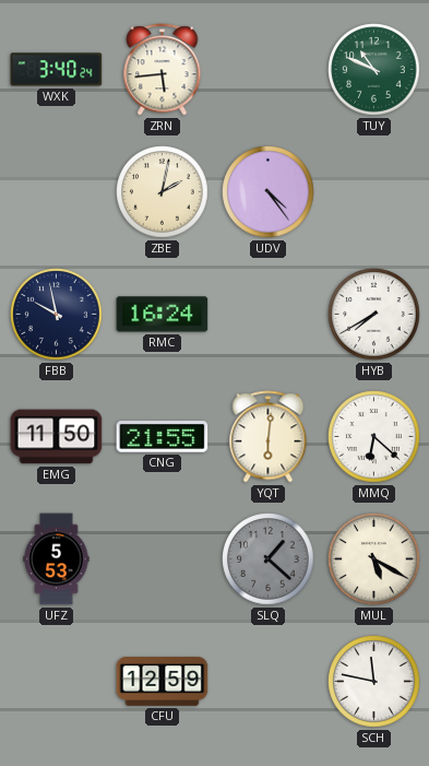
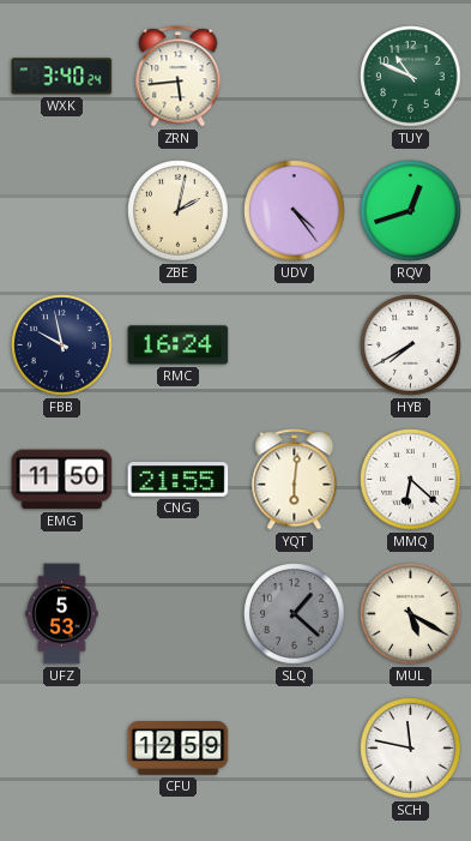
RQV: none -> 12:42
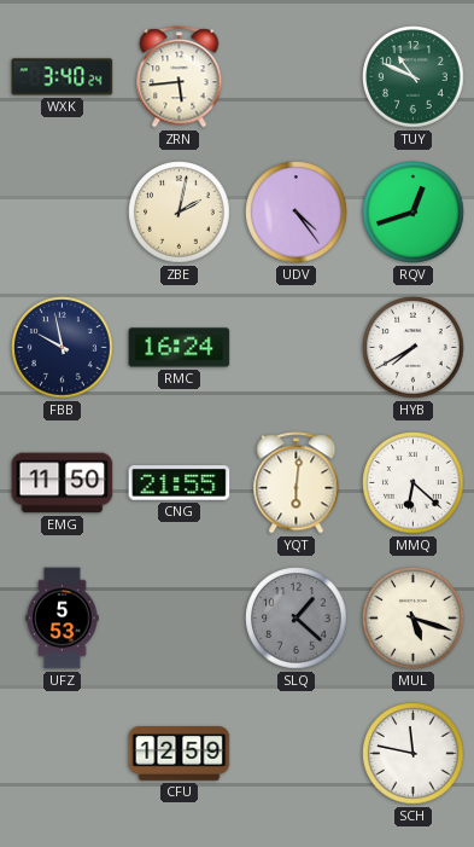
MUL: 5:20 -> 5:18
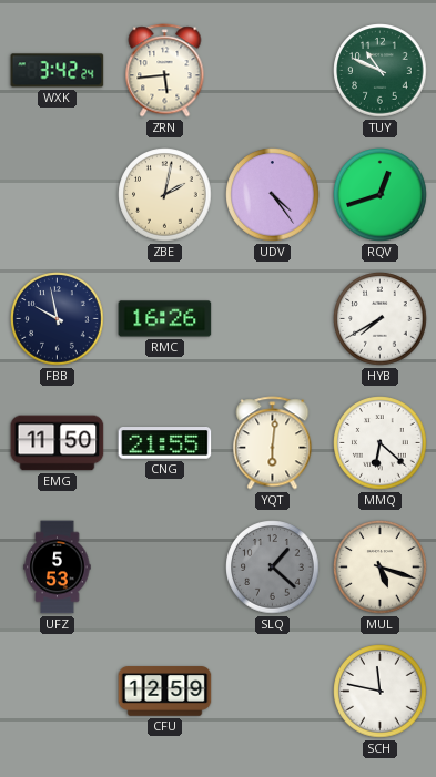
WXK: 3:40 -> 3:42
RMC: 16:24 -> 16:26
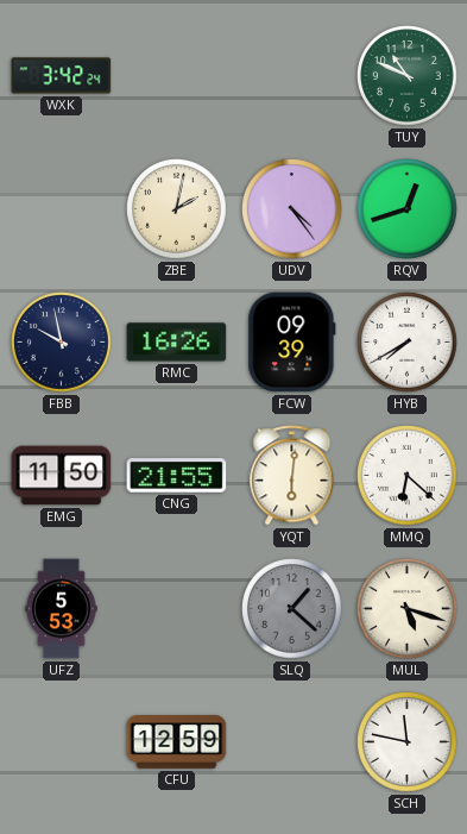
ZRN: 5:44 -> none
FCW: none -> 09:39
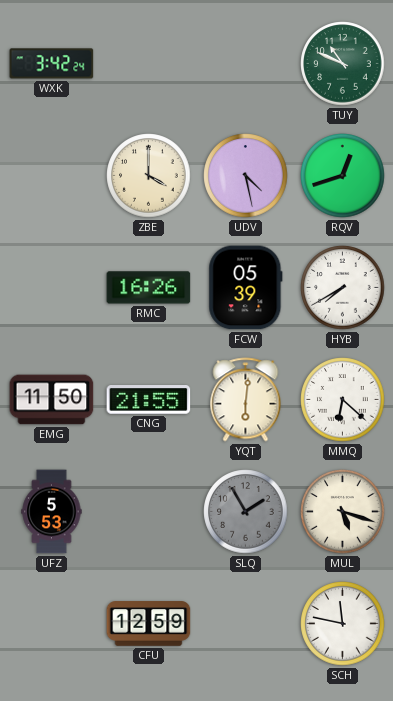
ZBE: 2:02 -> 4:00
UDV: 4:24 -> 4:28
FBB: 9:58 -> none
FCW: 09:39 -> 05:39
SLQ: 1:22 -> 1:55
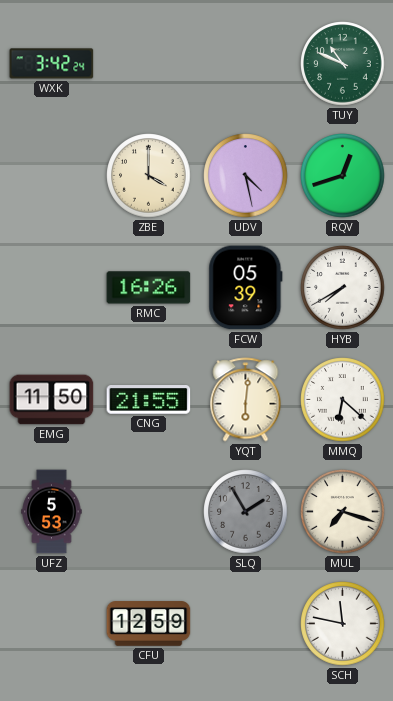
MUL: 5:18 -> 7:18
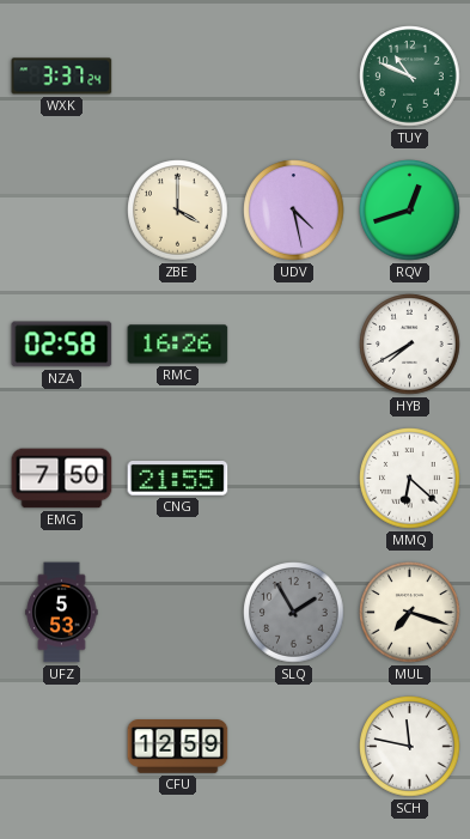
WXK: 3:42 -> 3:37
NZA: none -> 02:58
FCW: 05:39 -> none
EMG: 11:50 -> 7:50
YQT: 6:01 -> none
